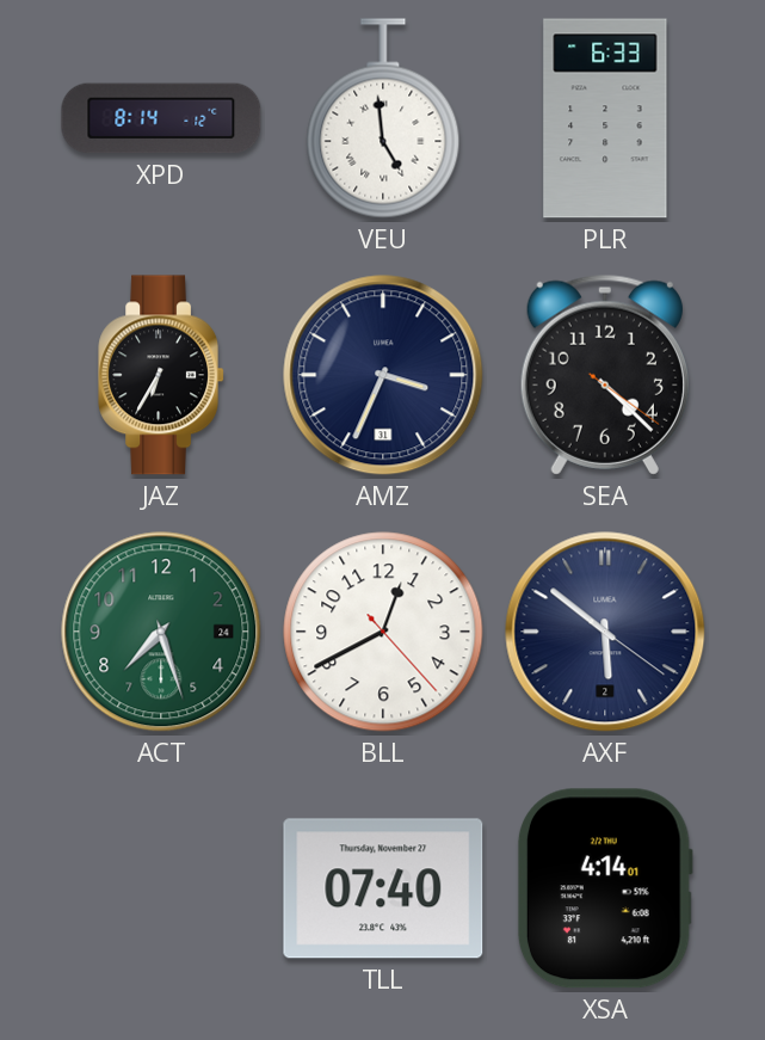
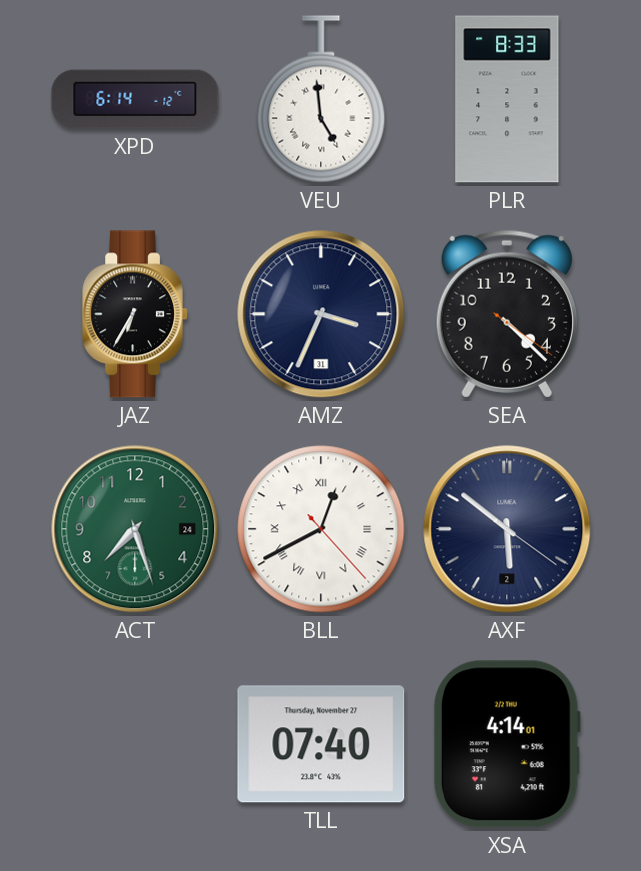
XPD: 8:14 -> 6:14
PLR: 6:33 -> 8:33
BLL numerals: Arabic -> Roman
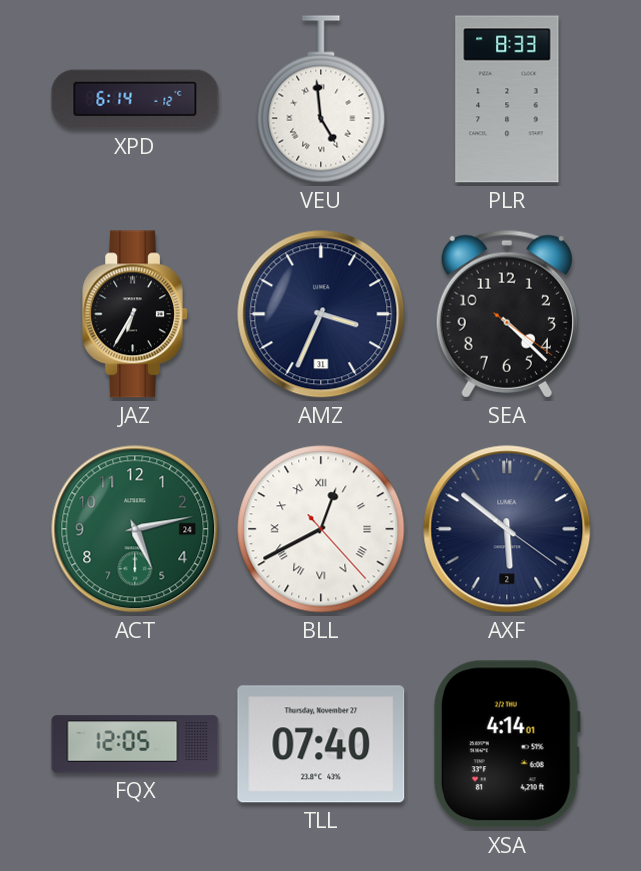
ACT: 7:27 -> 5:13
FQX: none -> 12:05
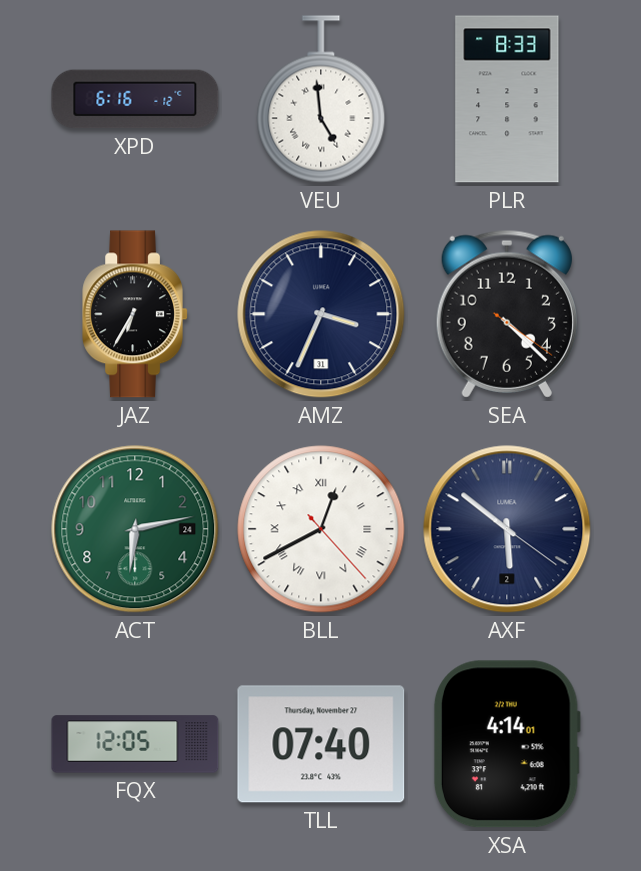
XPD: 6:14 -> 6:16
ACT: 5:13 -> 6:13
